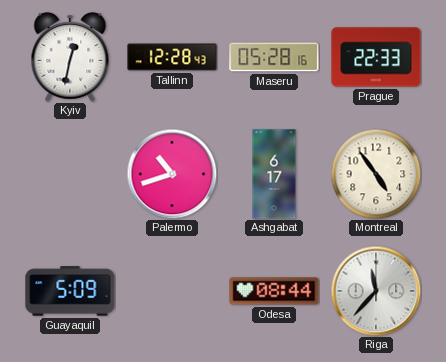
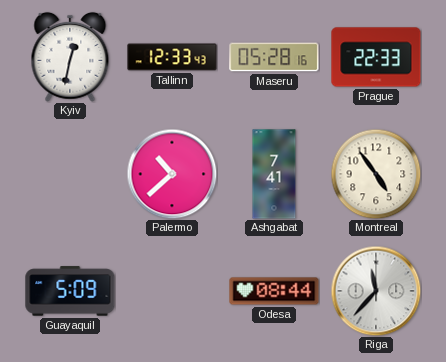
Tallinn: 12:28 -> 12:33
Palermo: 10:42 -> 10:38
Ashgabat: 6:17 -> 7:41
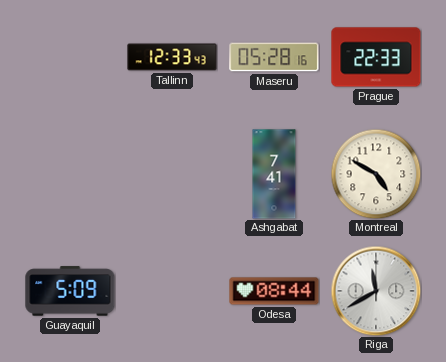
Kyiv: 12:32 -> none
Palermo: 10:38 -> none
Montreal: 4:54 -> 4:50
Riga: 11:37 -> 11:40
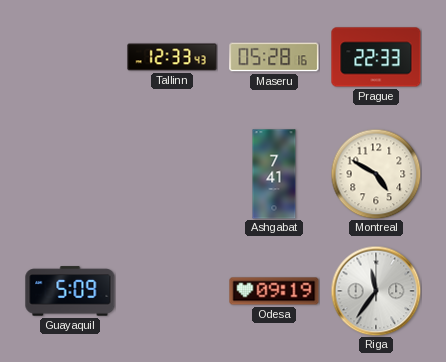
Odesa: 08:44 -> 09:19
Riga: 11:40 -> 11:36
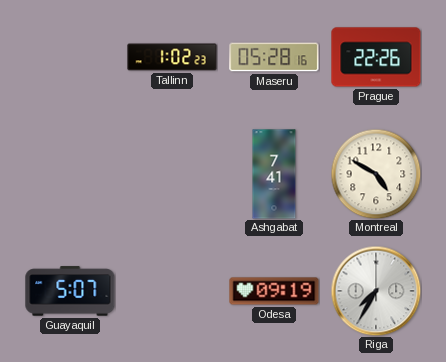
Tallinn: 12:33 -> 1:02
Prague: 22:33 -> 22:26
Guayaquil: 5:09 -> 5:07
Riga: 11:36 -> 7:35
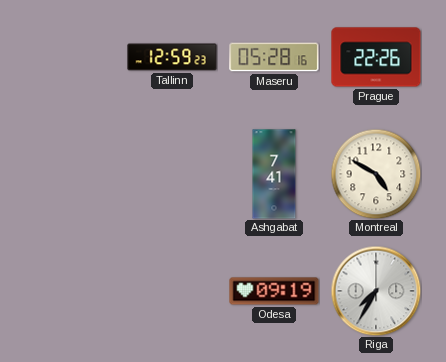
Tallinn: 1:02 -> 12:59
Guayaquil: 5:07 -> none
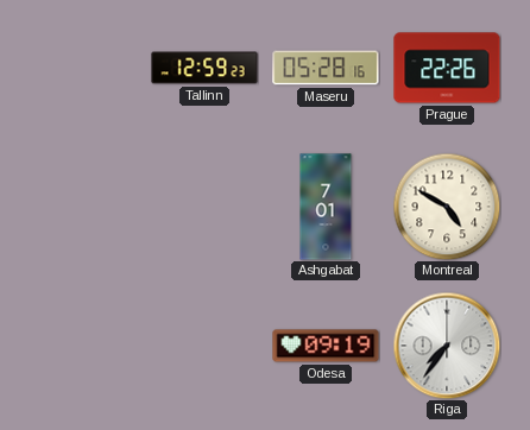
Ashgabat: 7:41 -> 7:01
Riga: 7:35 -> 7:36
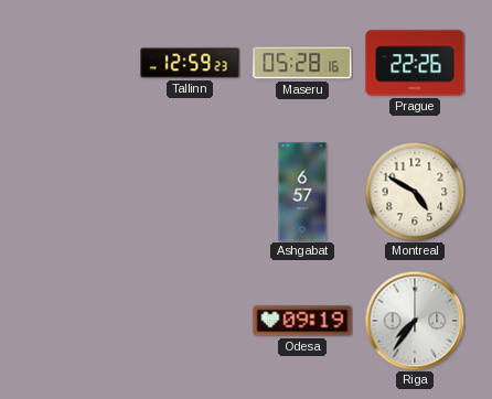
Ashgabat: 7:01 -> 6:57
